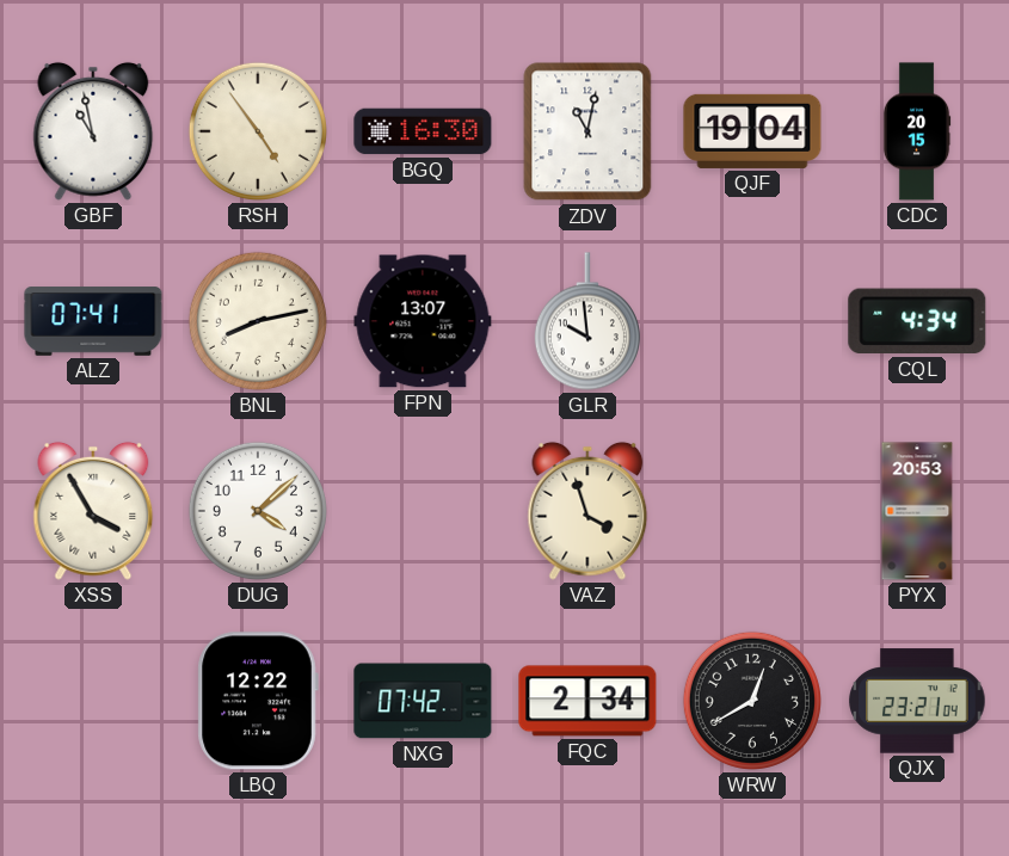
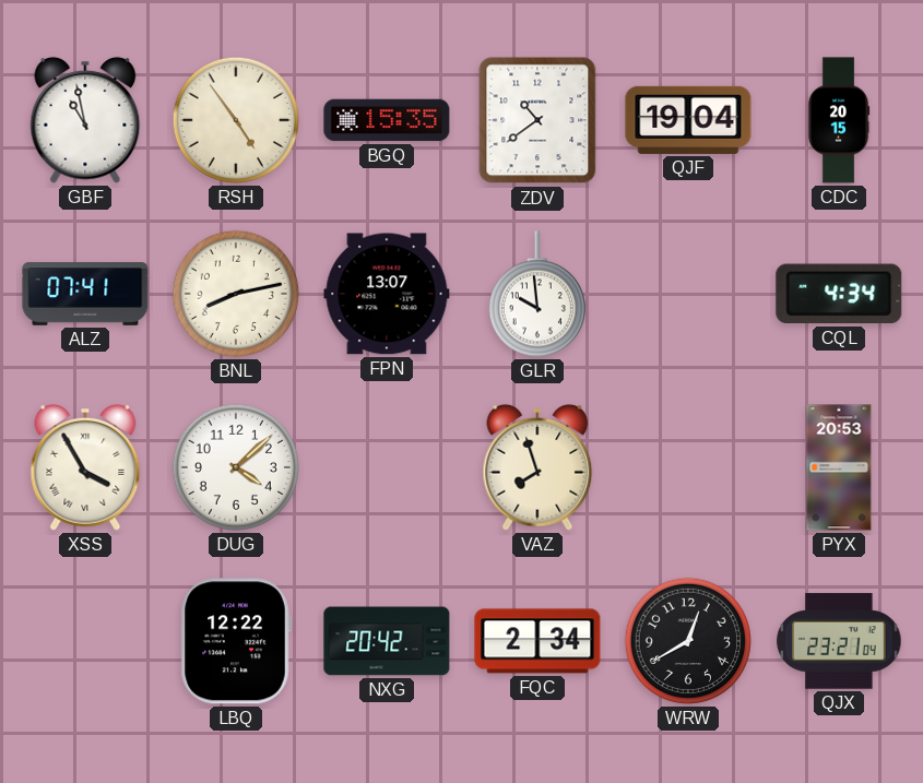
BGQ: 16:30 -> 15:35
ZDV: 11:02 -> 10:39
VAZ: 3:57 -> 7:57
NXG: 07:42 -> 20:42
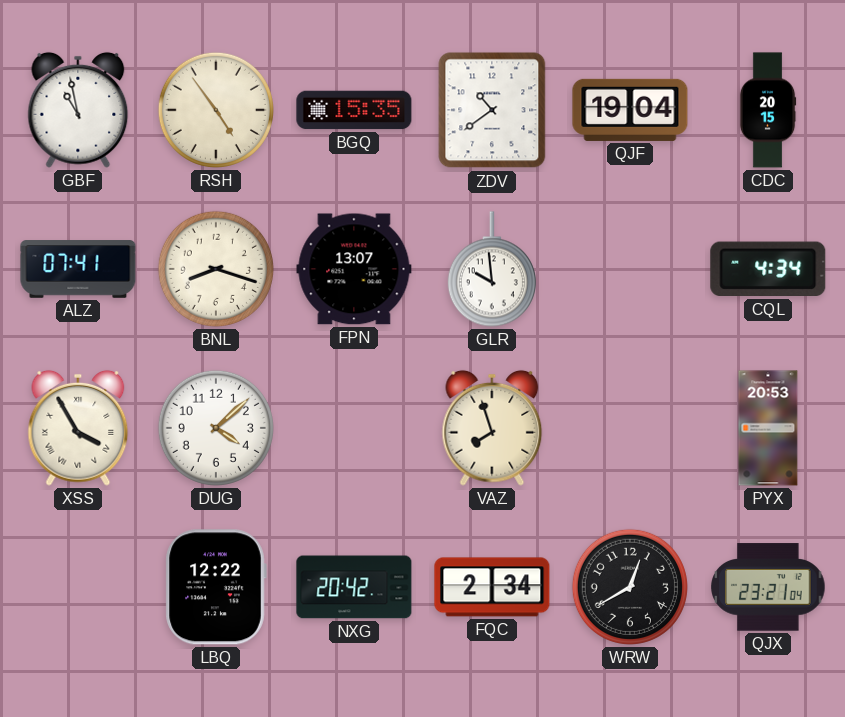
BNL: 8:13 -> 8:18
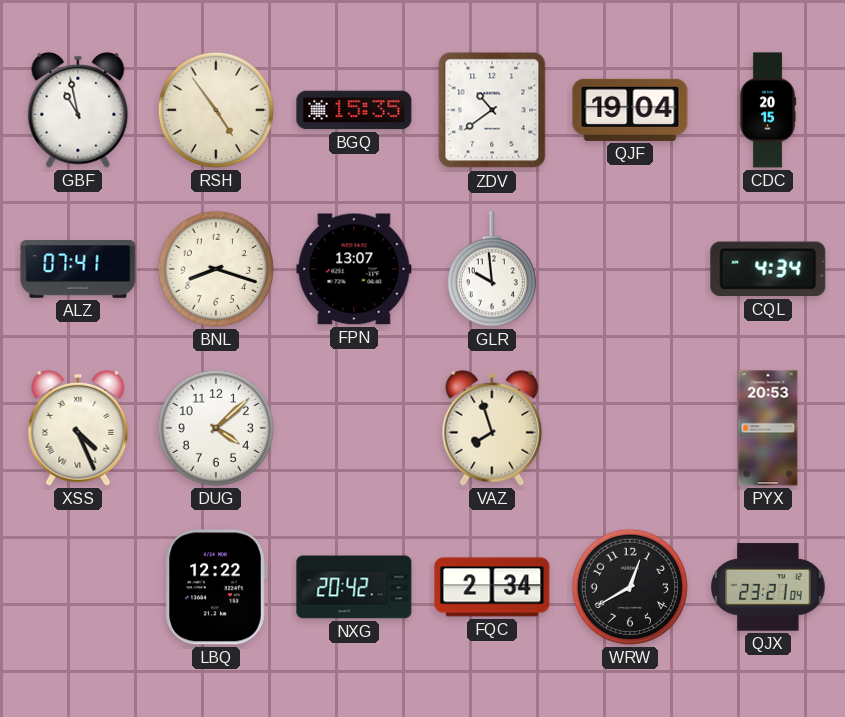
XSS: 3:55 -> 4:26
